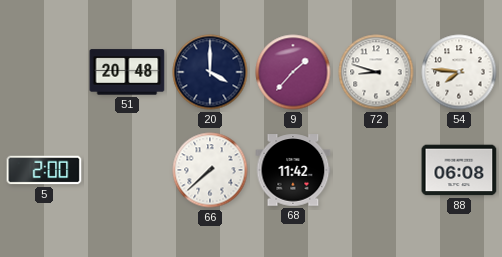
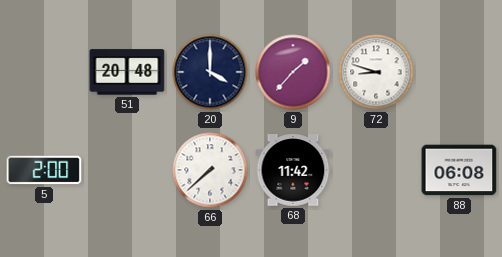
54: 7:46 -> none
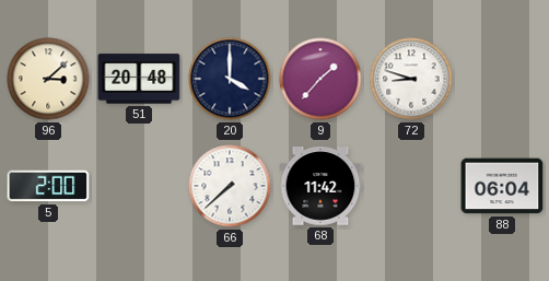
96: none -> 3:08
88: 06:08 -> 06:04
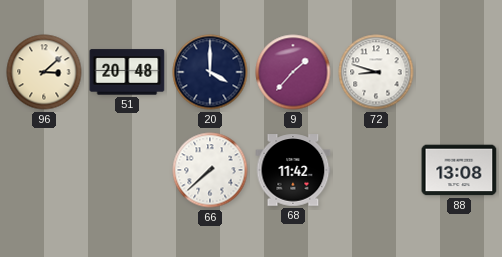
5: 2:00 -> none
88: 06:04 -> 13:08
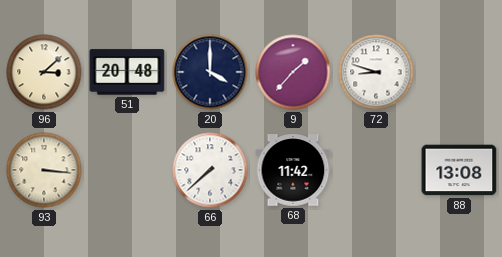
93: none -> 3:16
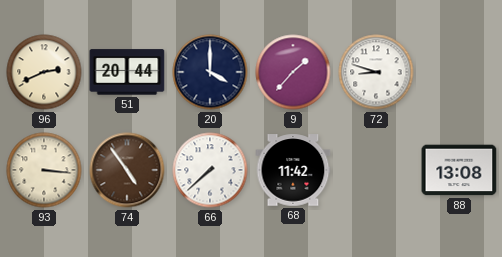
96: 3:08 -> 2:41
51: 20:48 -> 20:44
74: none -> 4:54
